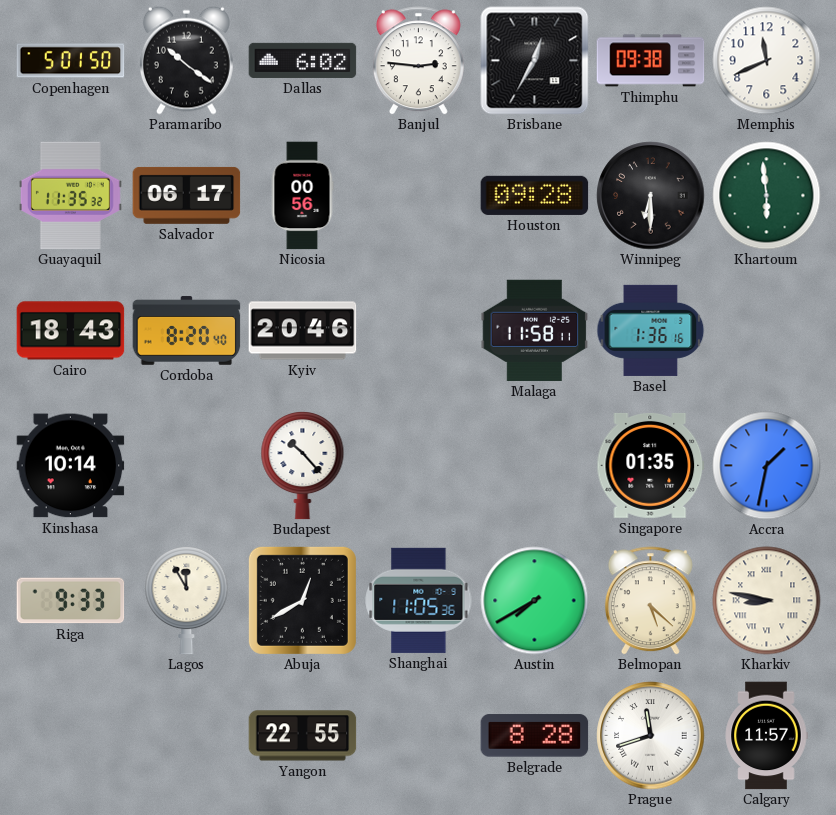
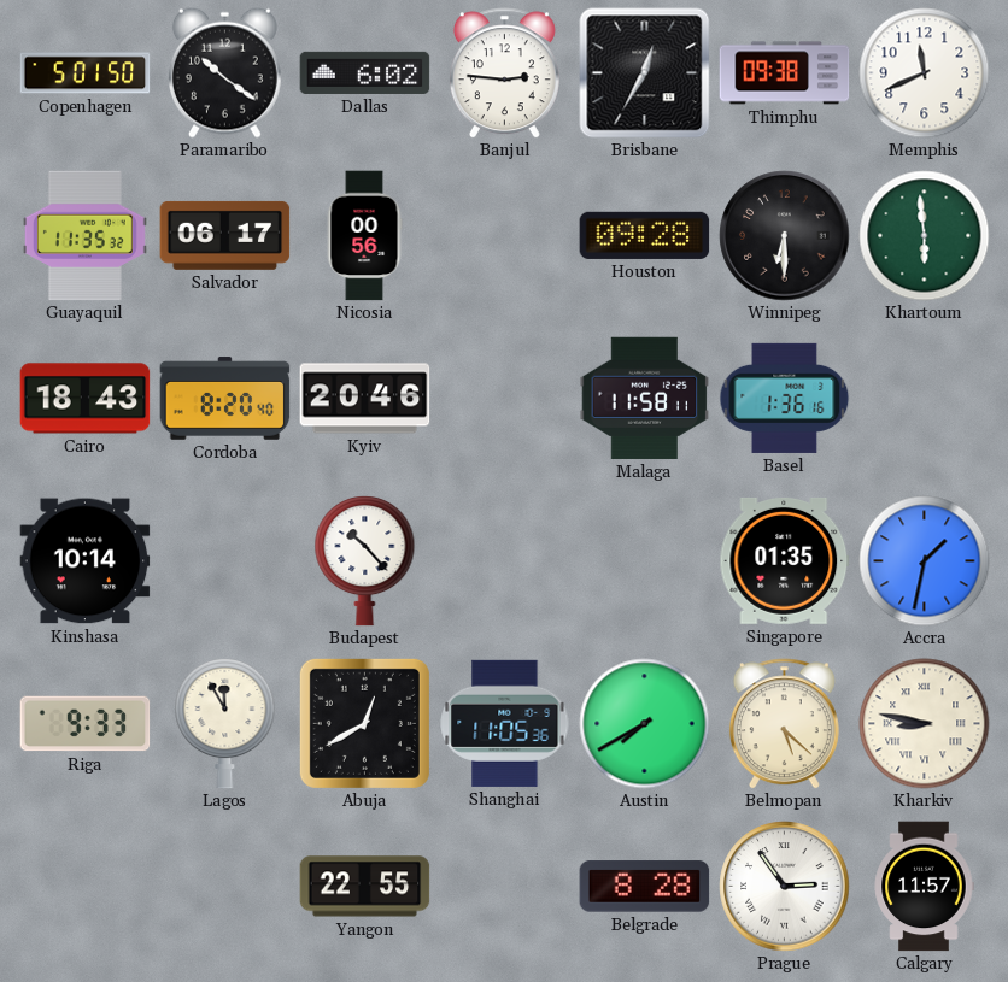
Prague: 11:42 -> 2:54
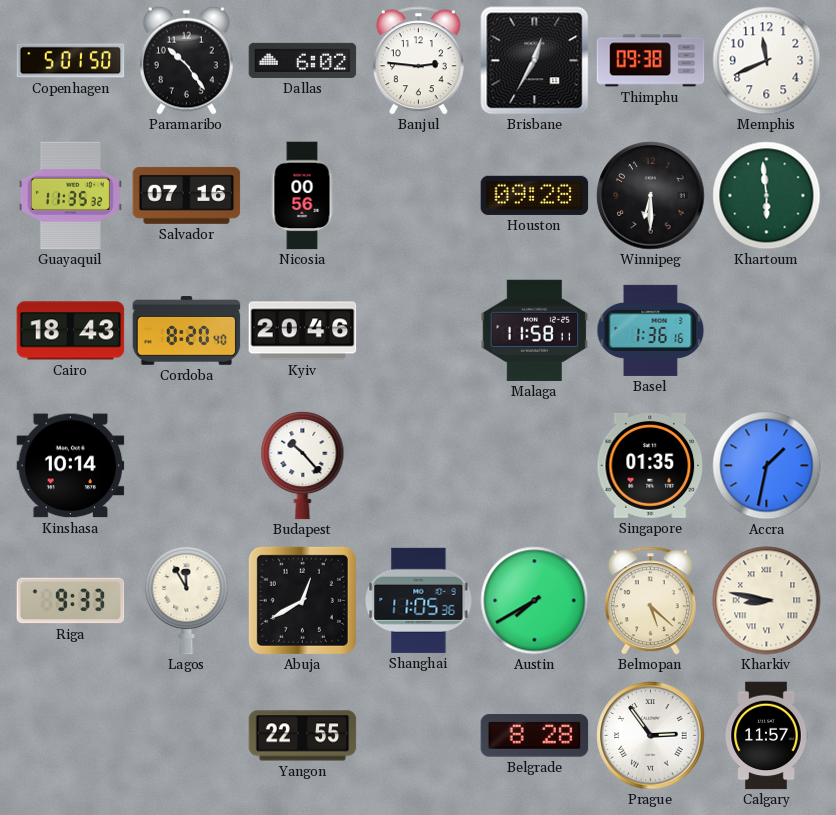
Paramaribo: 10:21 -> 10:24
Salvador: 06:17 -> 07:16
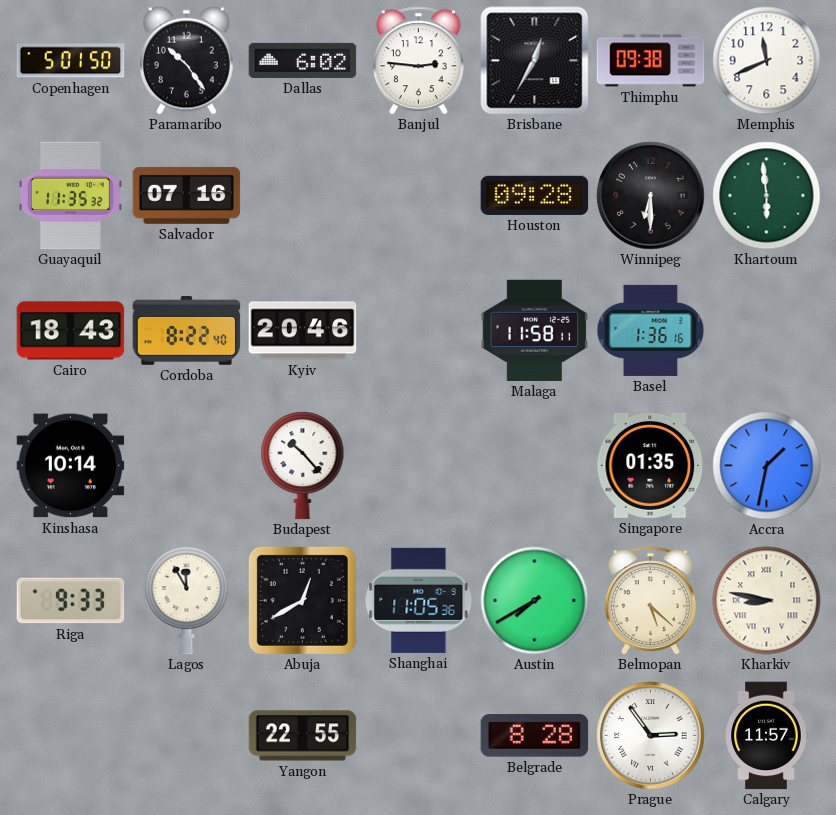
Nicosia: 00:56 -> none
Cordoba: 8:20 -> 8:22
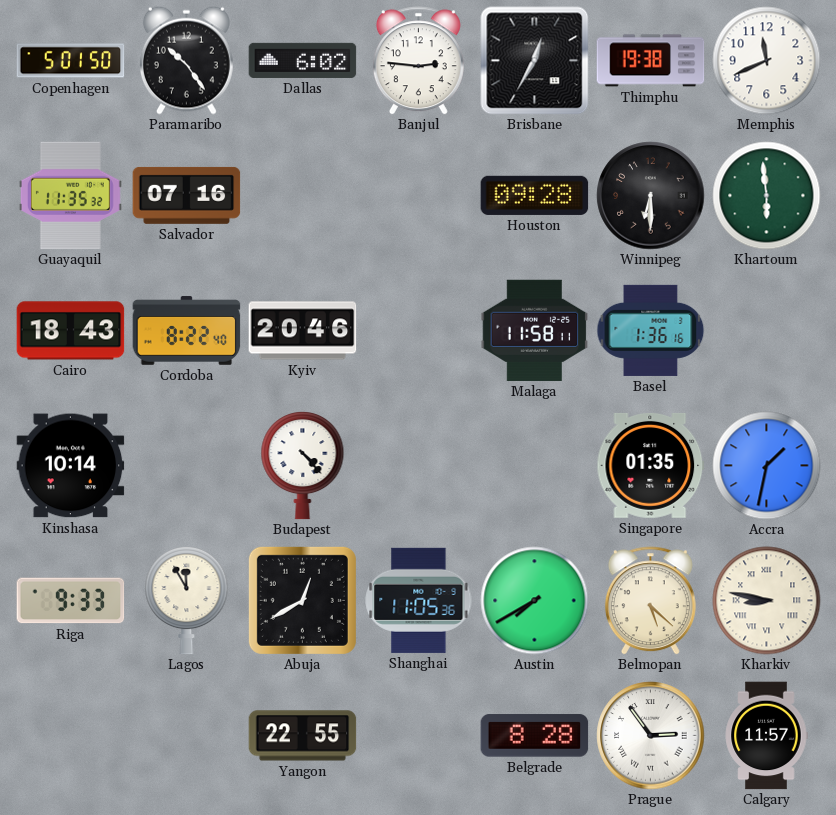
Thimphu: 09:38 -> 19:38
Budapest: 10:23 -> 4:23
